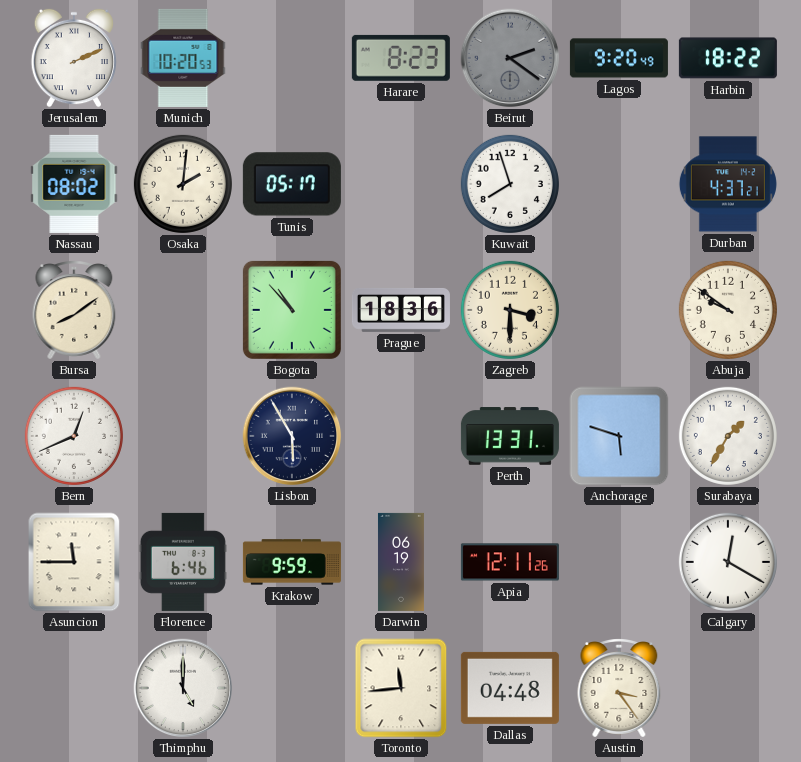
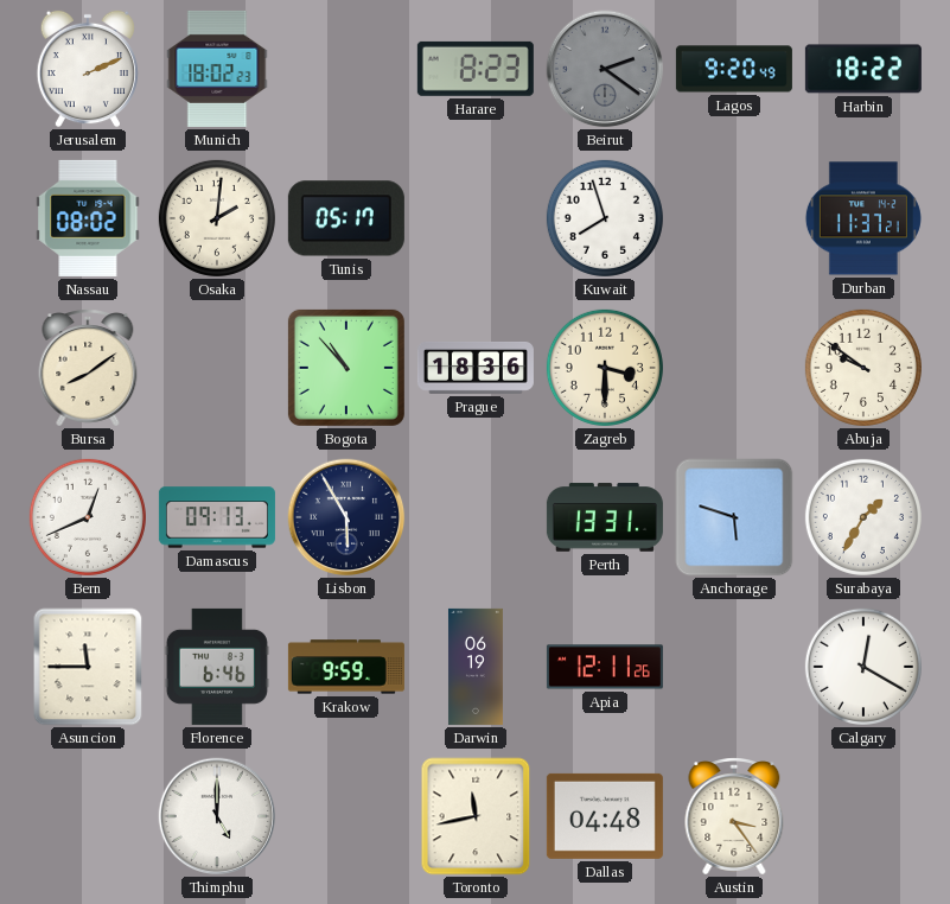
Munich: 10:20 -> 18:02
Durban: 4:37 -> 11:37
Damascus: none -> 09:13
Toronto: 11:44 -> 11:43
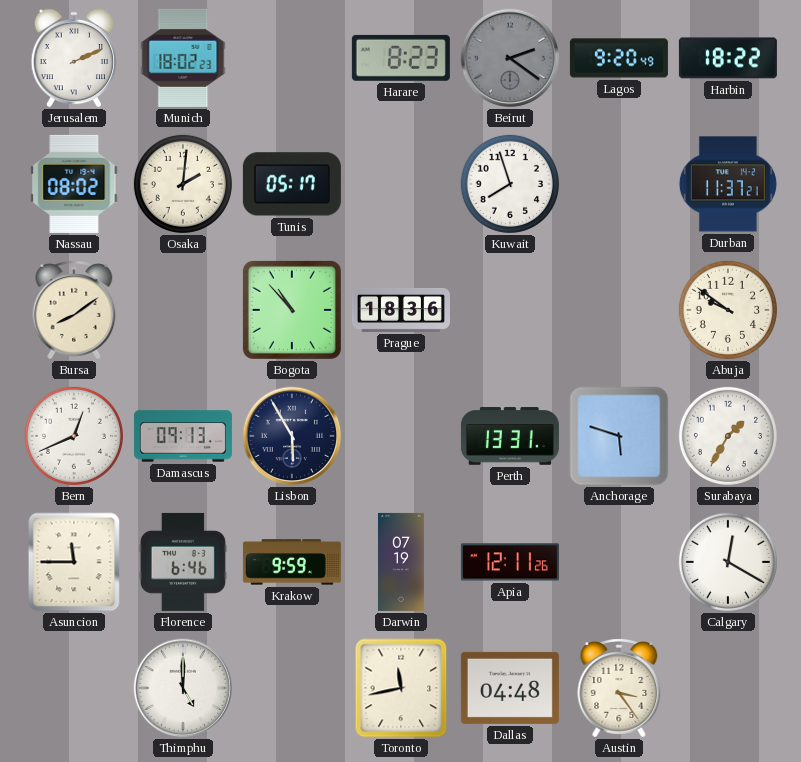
Zagreb: 3:30 -> none
Darwin: 06:19 -> 07:19
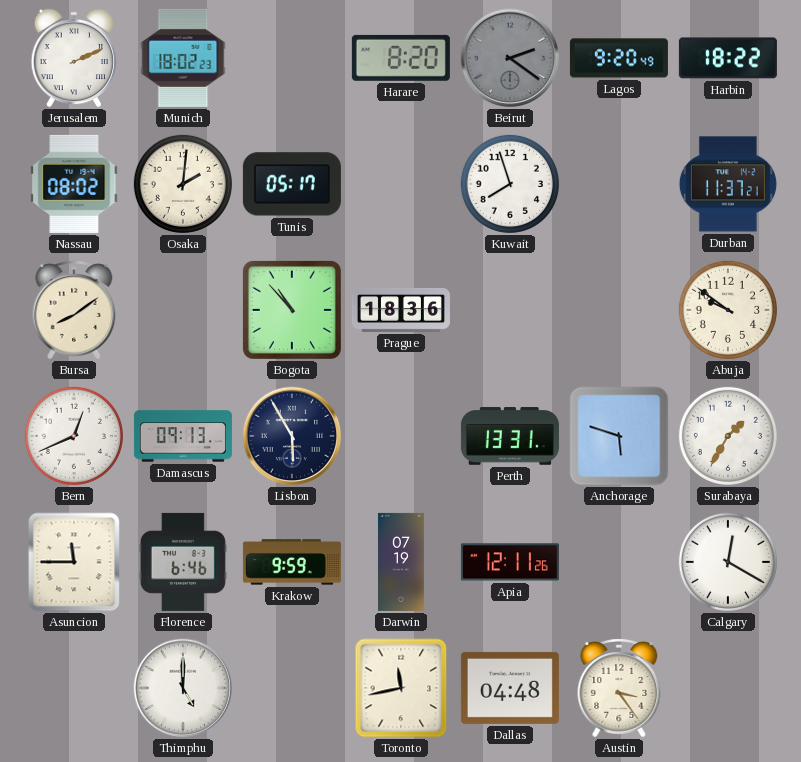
Harare: 8:23 -> 8:20
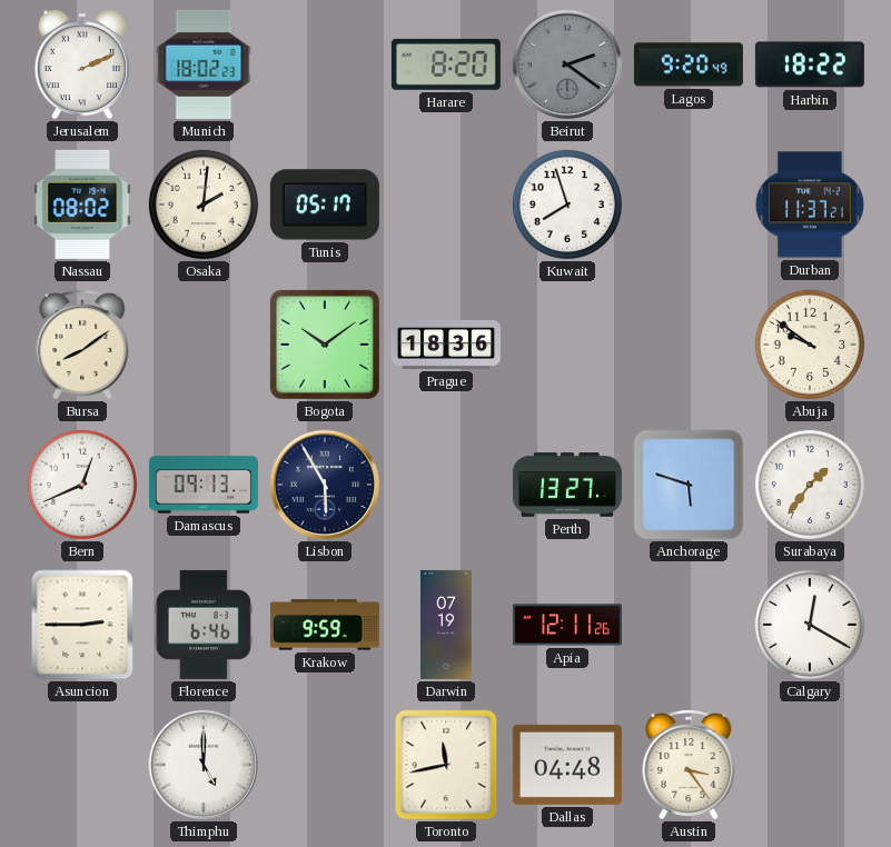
Bogota: 10:53 -> 10:09
Perth: 13:31 -> 13:27
Surabaya: 1:35 -> 1:36
Asuncion: 11:45 -> 2:45
